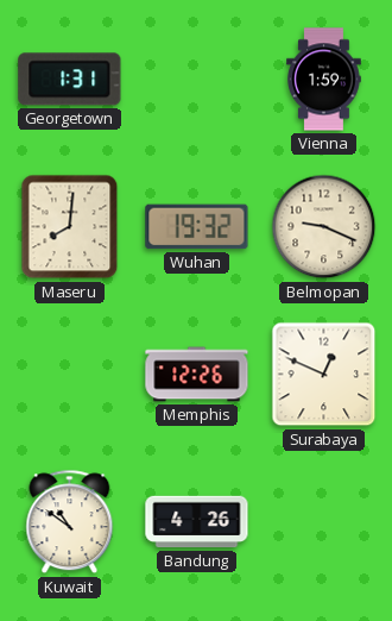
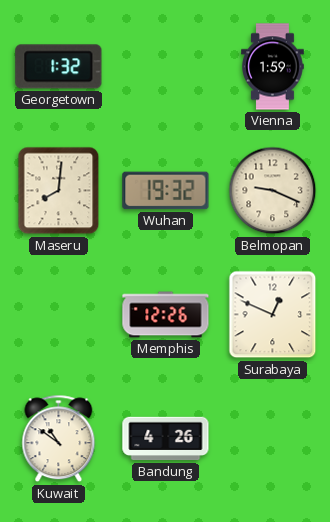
Georgetown: 1:31 -> 1:32
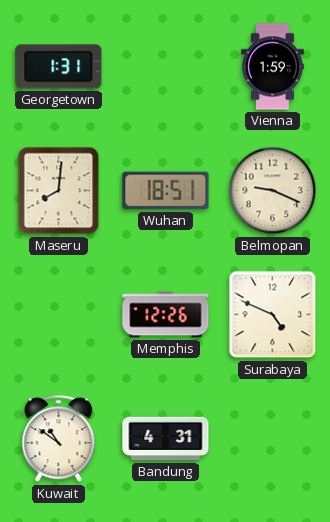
Georgetown: 1:32 -> 1:31
Wuhan: 19:32 -> 18:51
Surabaya: 12:49 -> 4:49
Bandung: 4:26 -> 4:31
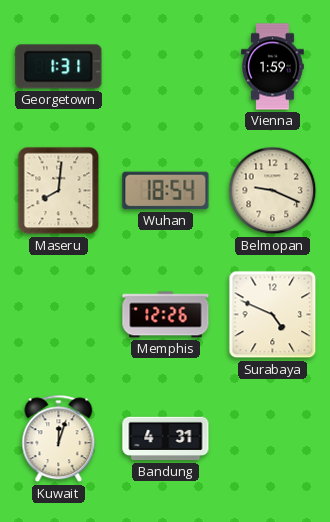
Wuhan: 18:51 -> 18:54
Kuwait: 10:51 -> 12:03
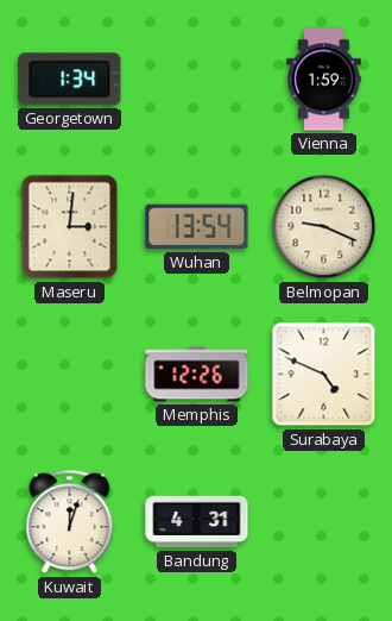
Georgetown: 1:31 -> 1:34
Maseru: 8:01 -> 3:01
Wuhan: 18:54 -> 13:54
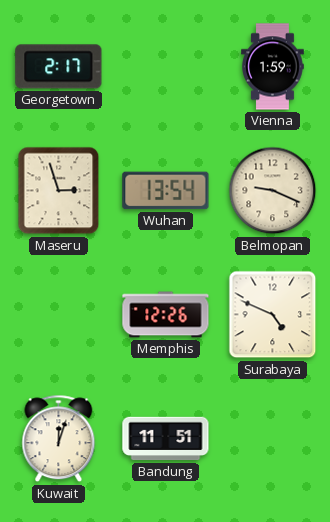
Georgetown: 1:34 -> 2:17
Maseru: 3:01 -> 2:57
Bandung: 4:31 -> 11:51
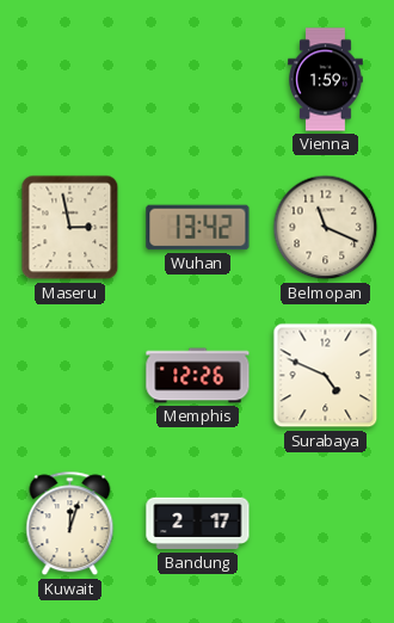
Georgetown: 2:17 -> none
Maseru: 2:57 -> 2:58
Wuhan: 13:54 -> 13:42
Belmopan: 9:19 -> 11:19
Bandung: 11:51 -> 2:17
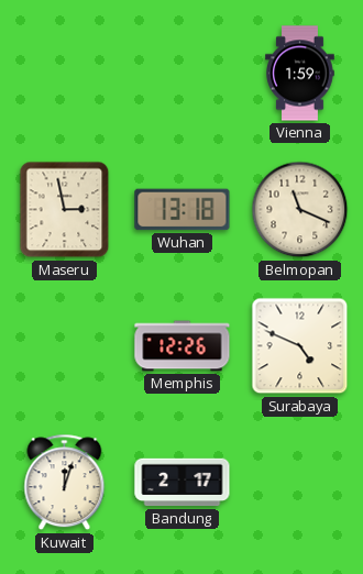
Wuhan: 13:42 -> 13:18
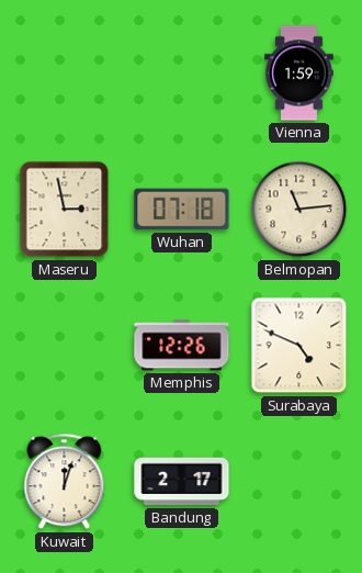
Wuhan: 13:18 -> 07:18
Belmopan: 11:19 -> 11:14
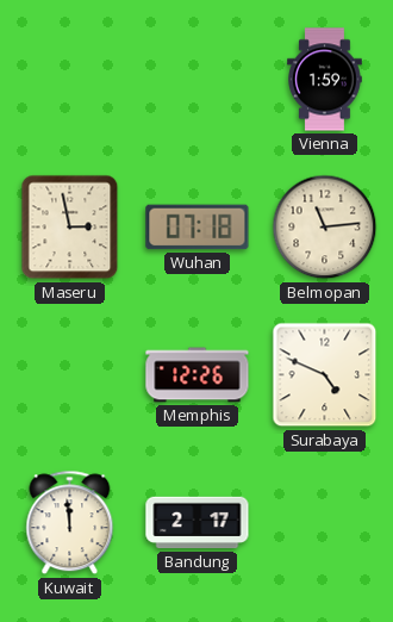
Kuwait: 12:03 -> 11:59
